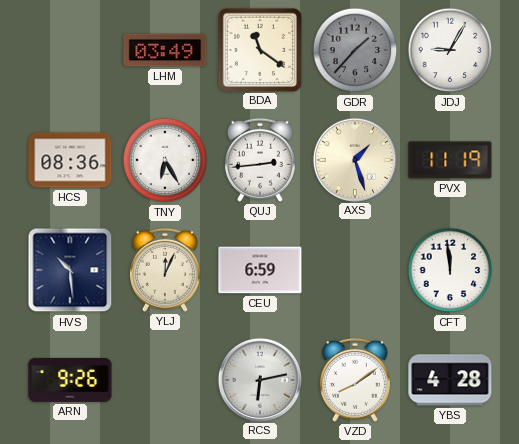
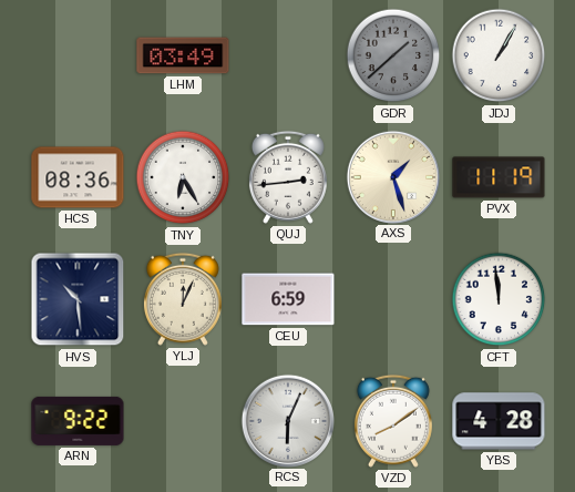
BDA: 11:21 -> none
GDR: 1:37 -> 1:38
JDJ: 9:05 -> 1:05
ARN: 9:26 -> 9:22
RCS: 6:13 -> 6:04
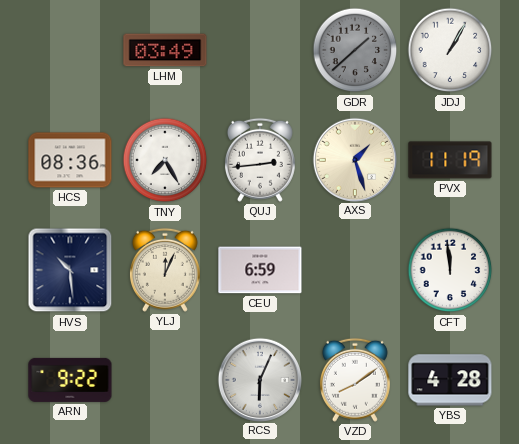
TNY: 6:25 -> 7:25
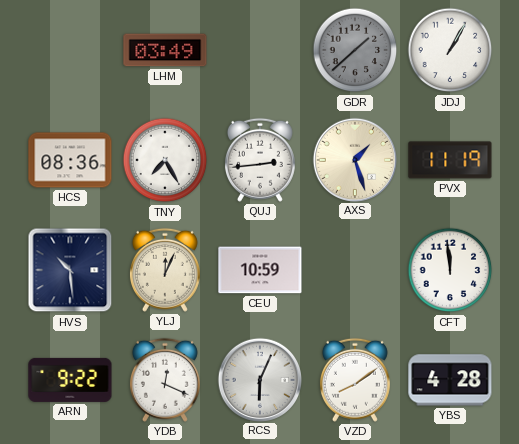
CEU: 6:59 -> 10:59
YDB: none -> 12:19
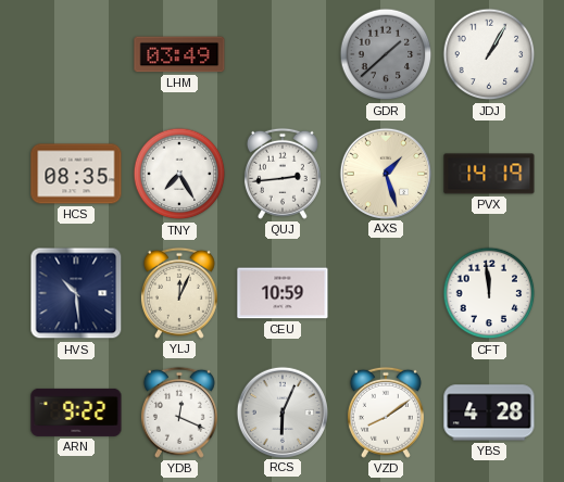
HCS: 08:36 -> 08:35
PVX: 11:19 -> 14:19
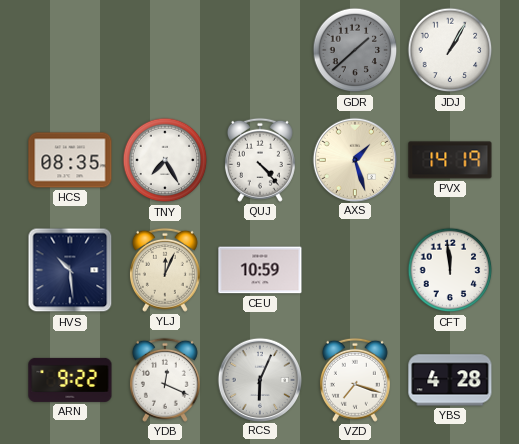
LHM: 03:49 -> none
QUJ: 2:44 -> 4:23
VZD: 8:09 -> 7:18
